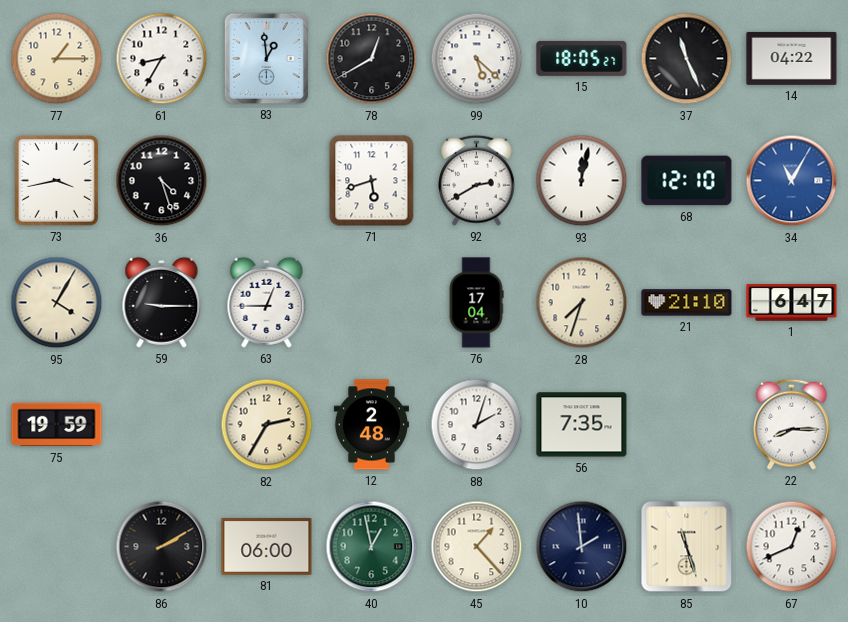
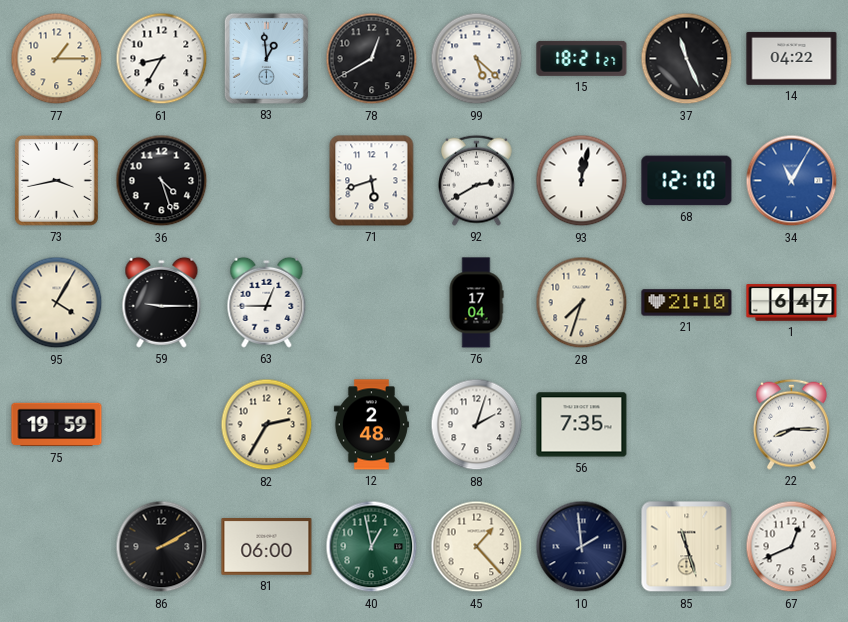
15: 18:05 -> 18:21
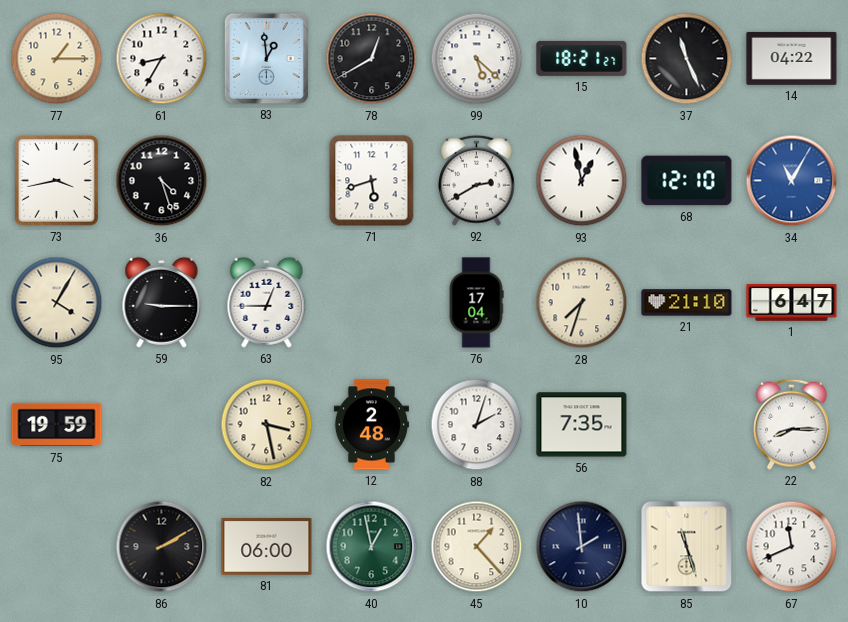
93: 12:02 -> 12:58
82: 2:35 -> 3:28
67: 12:41 -> 11:41
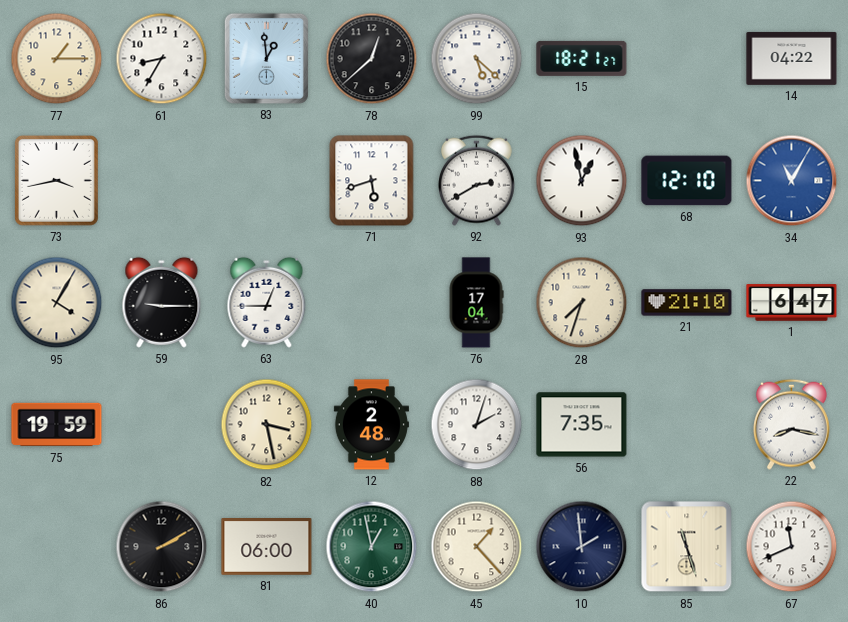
78: 12:40 -> 12:38
37: 11:26 -> none
36: 4:27 -> none
22: 8:15 -> 8:17
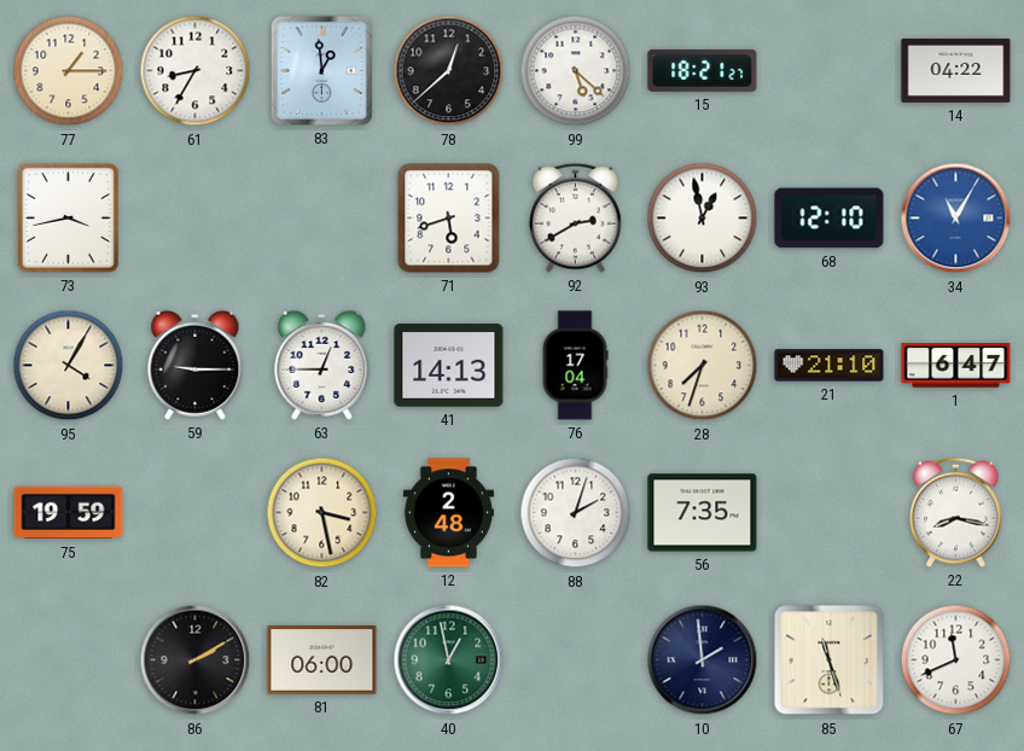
41: none -> 14:13
45: 1:23 -> none
